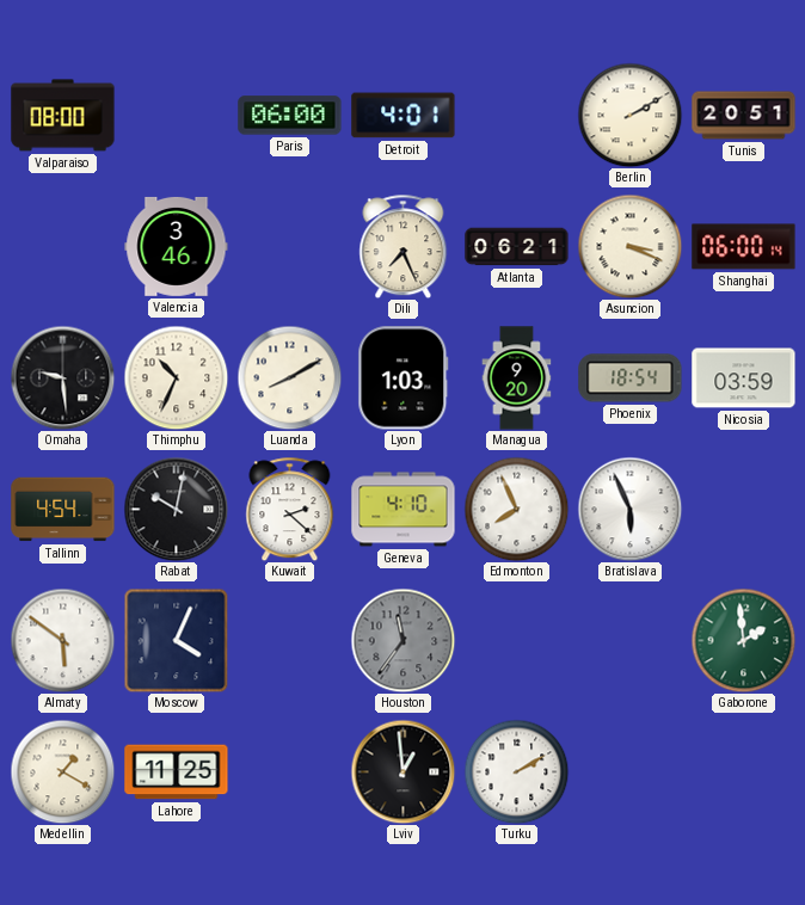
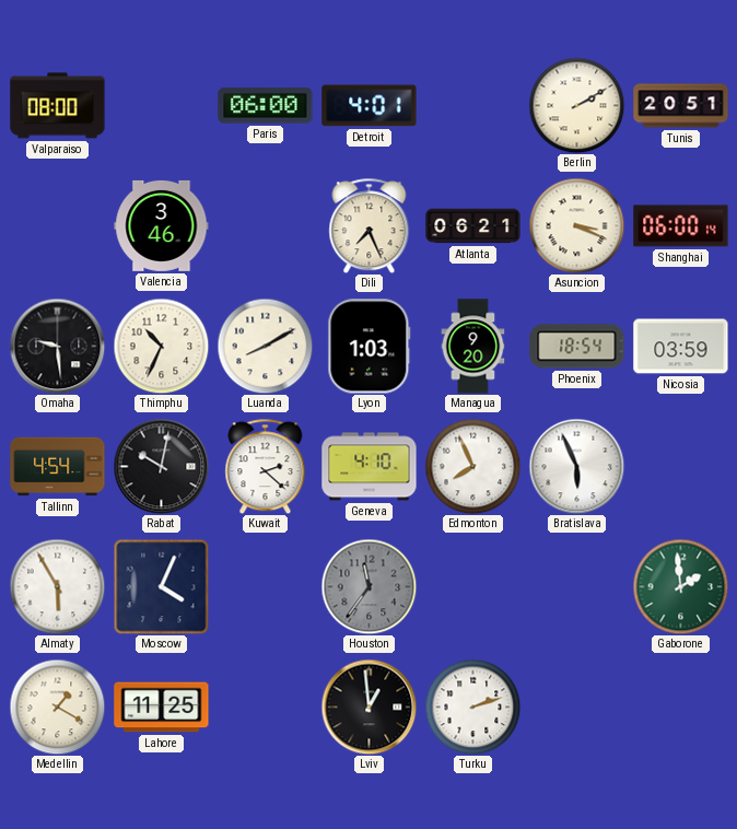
Almaty: 5:51 -> 5:55
Turku: 2:10 -> 2:12
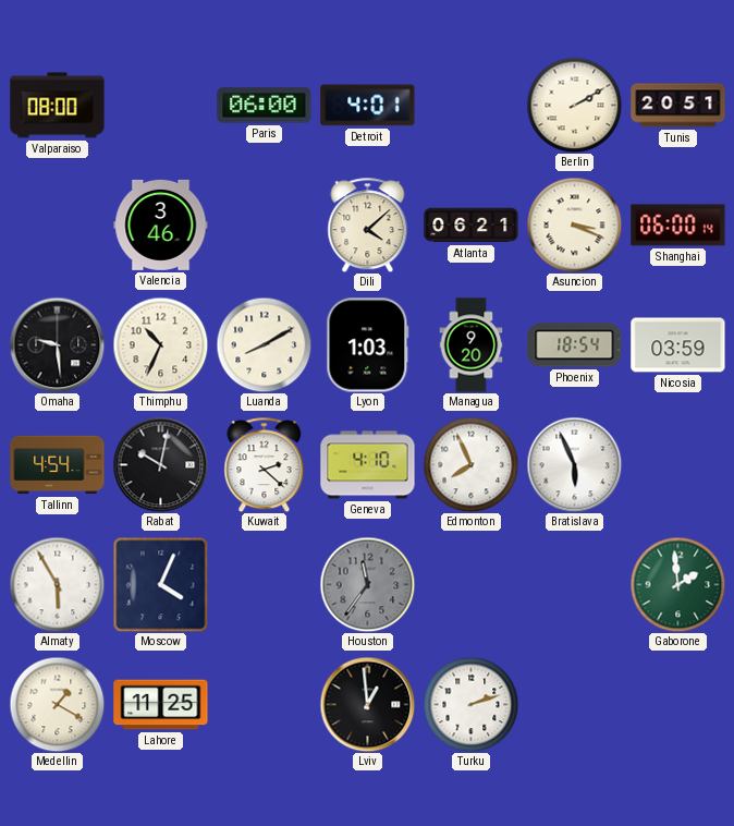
Dili: 7:26 -> 4:08
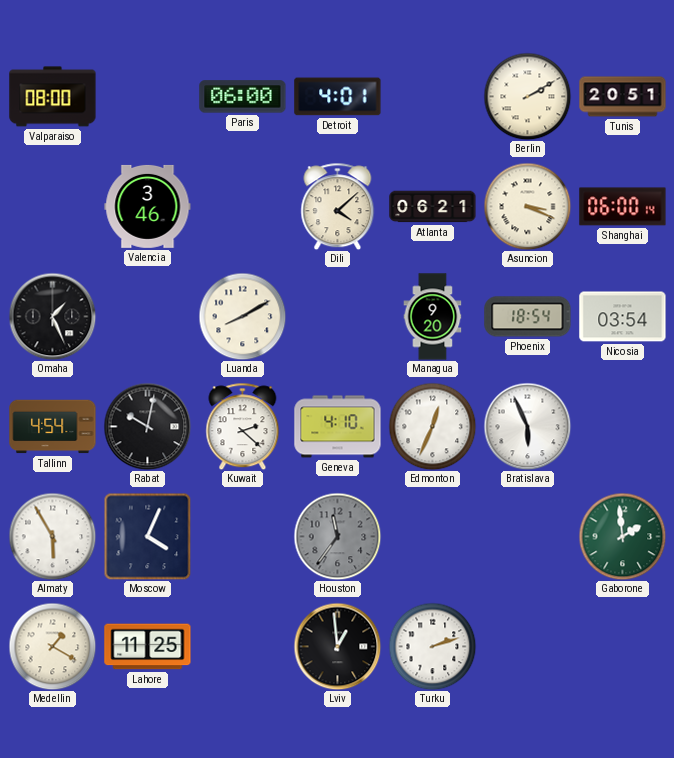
Omaha: 9:29 -> 1:26
Thimphu: 10:34 -> none
Lyon: 1:03 -> none
Nicosia: 03:59 -> 03:54
Edmonton: 7:56 -> 12:34
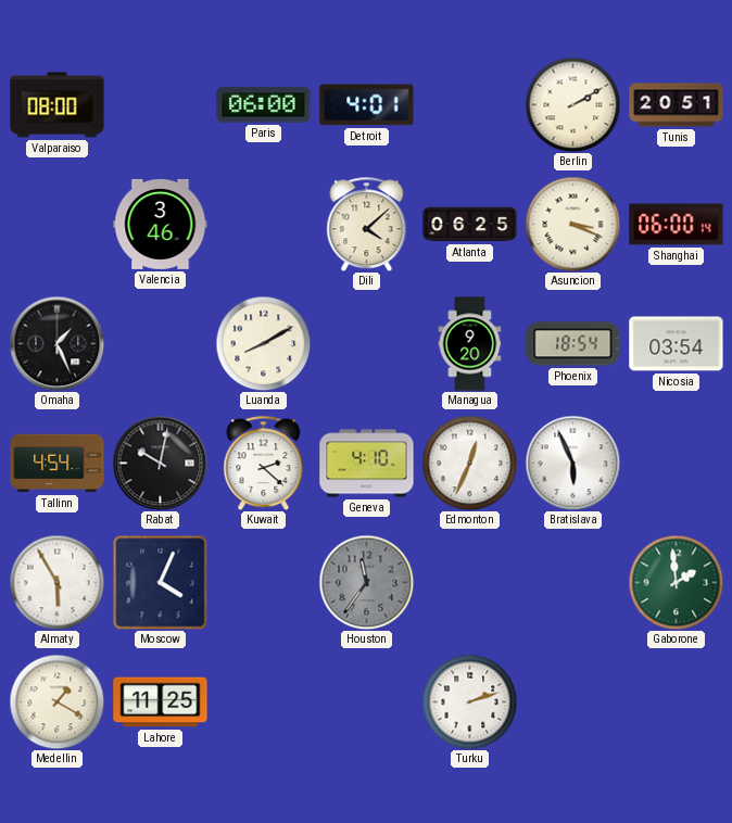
Atlanta: 06:21 -> 06:25
Lviv: 12:59 -> none
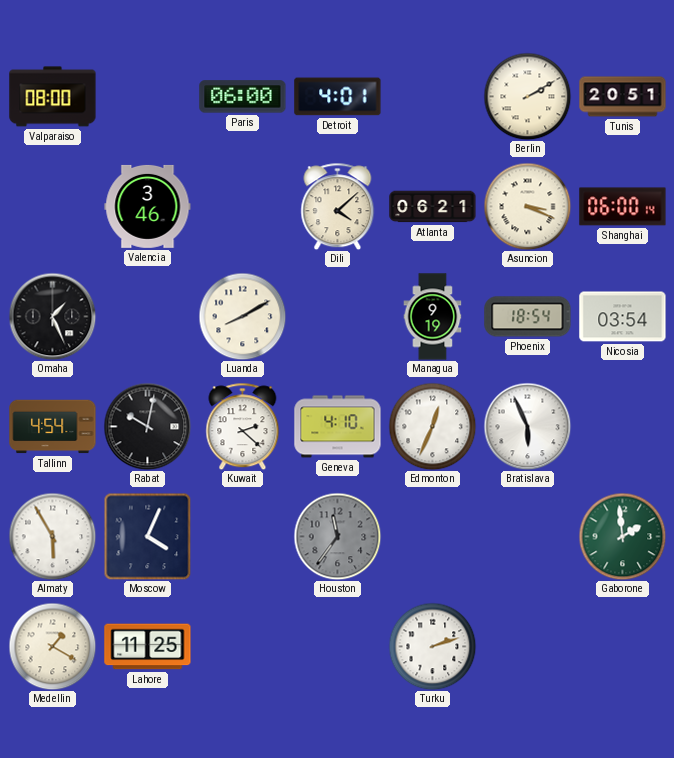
Atlanta: 06:25 -> 06:21
Managua: 9:20 -> 9:19
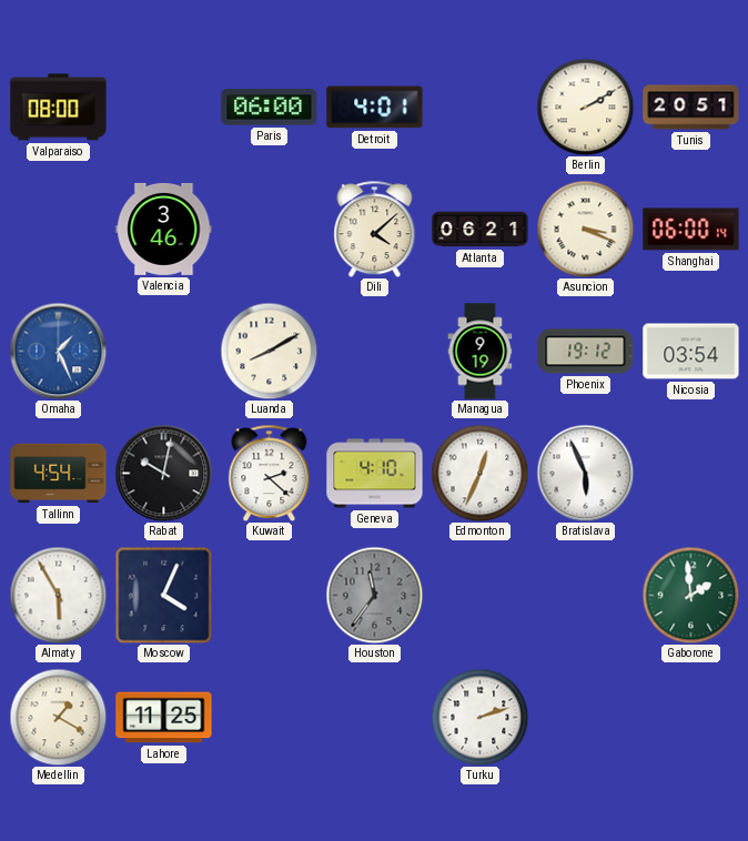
Omaha dial: black -> blue
Phoenix: 18:54 -> 19:12
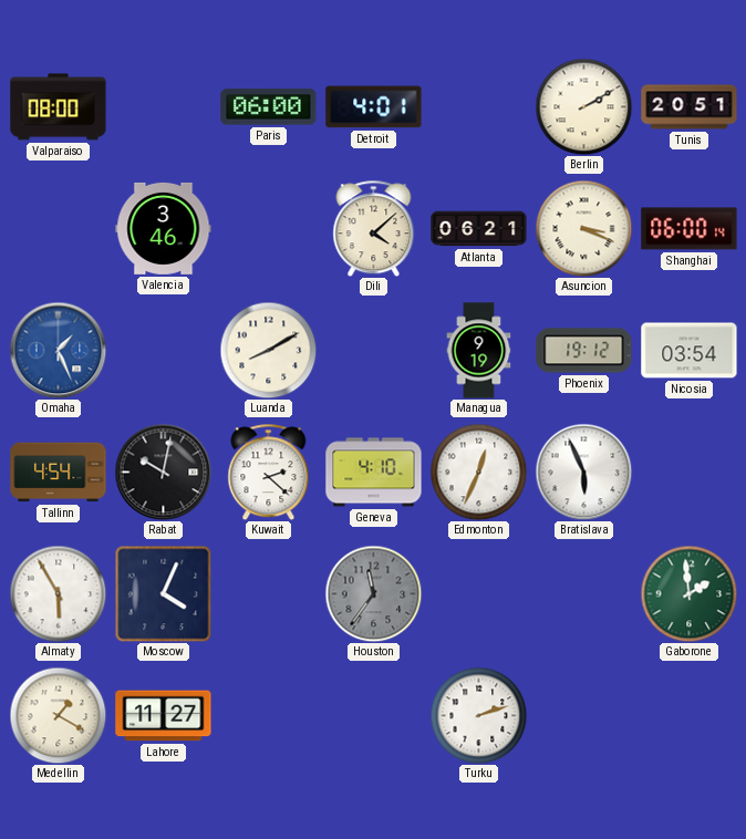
Lahore: 11:25 -> 11:27
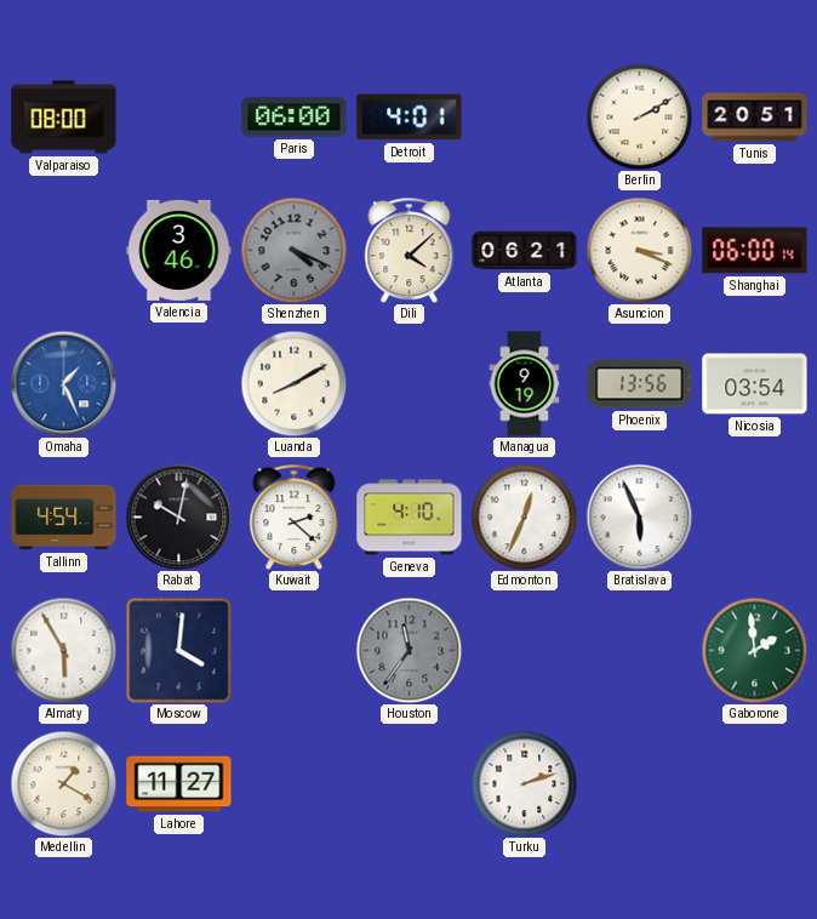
Shenzhen: none -> 4:19
Phoenix: 19:12 -> 13:56
Moscow: 4:04 -> 4:01
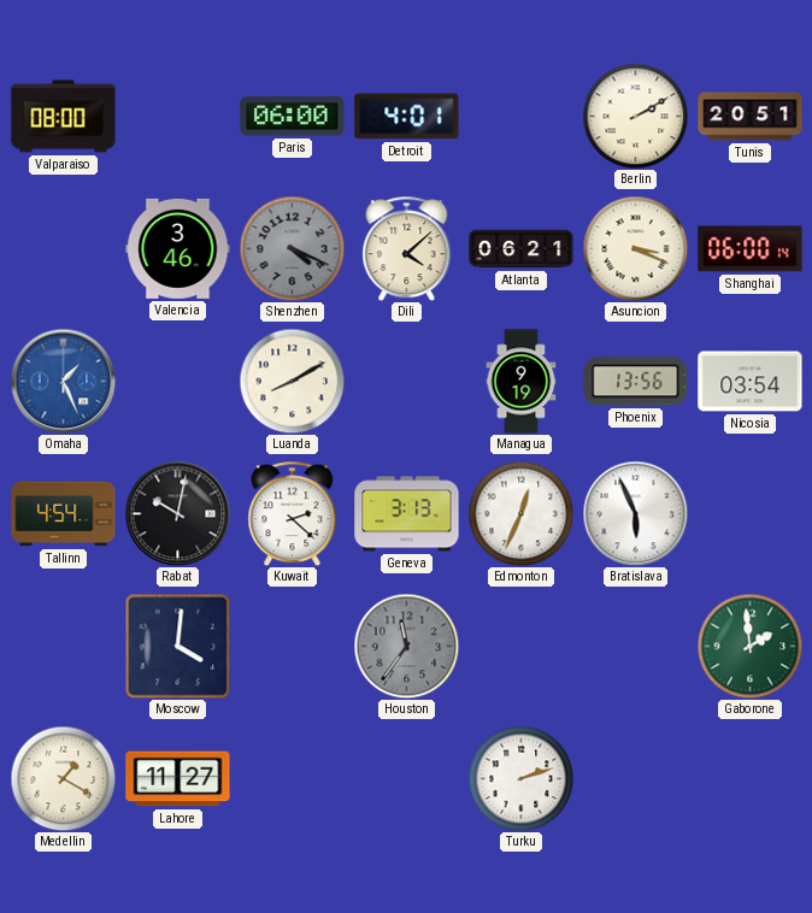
Geneva: 4:10 -> 3:13
Almaty: 5:55 -> none
